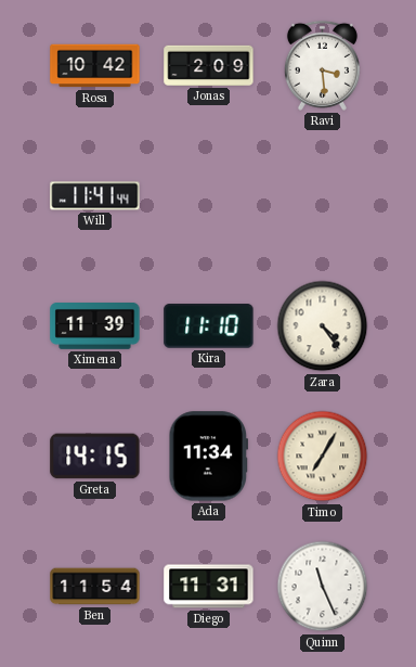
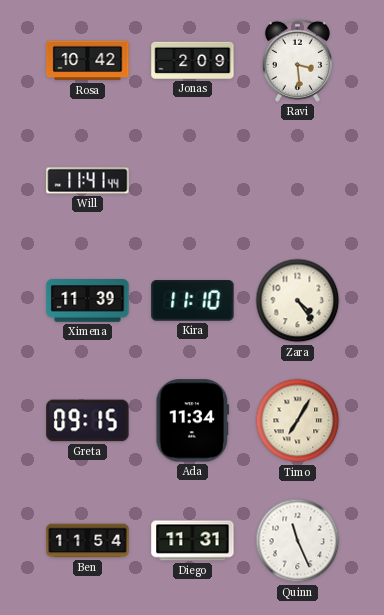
Greta: 14:15 -> 09:15
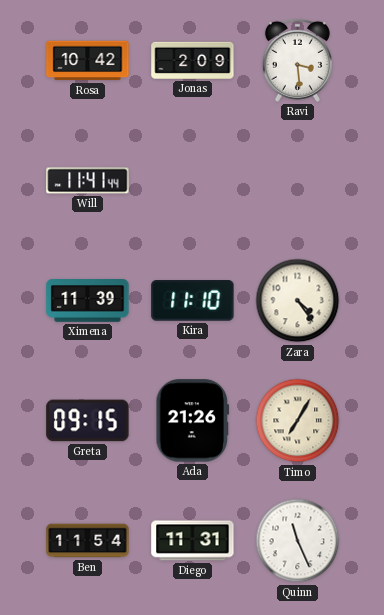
Ada: 11:34 -> 21:26
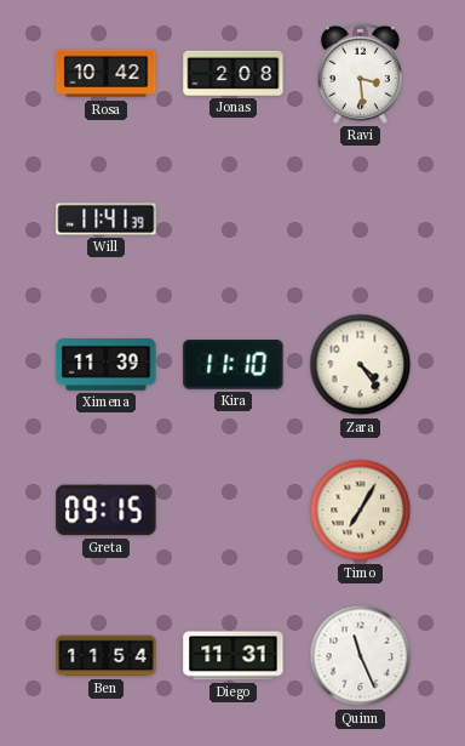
Jonas: 2:09 -> 2:08
Will: 11:41:44 -> 11:41:39
Ada: 21:26 -> none
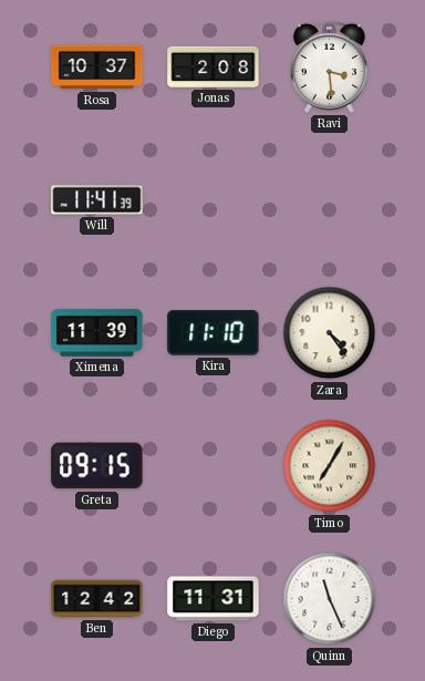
Rosa: 10:42 -> 10:37
Ben: 11:54 -> 12:42
